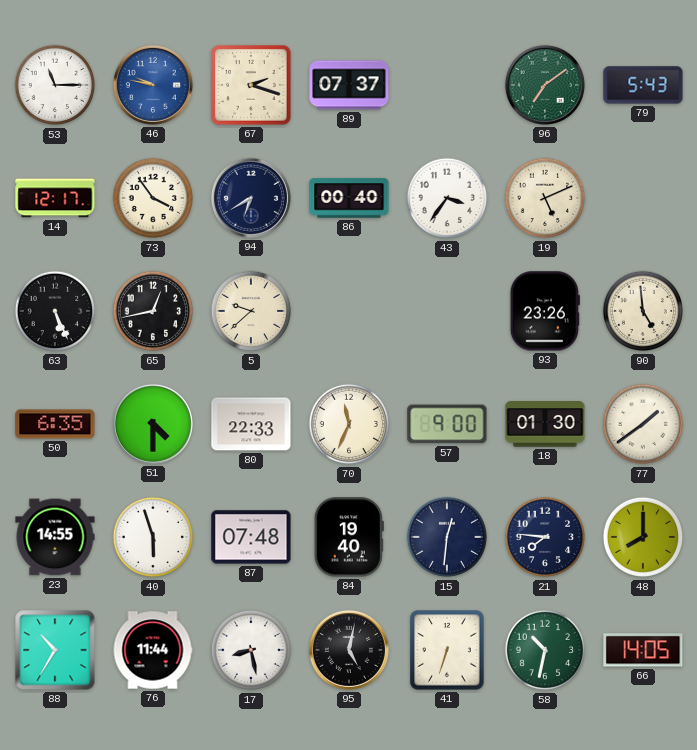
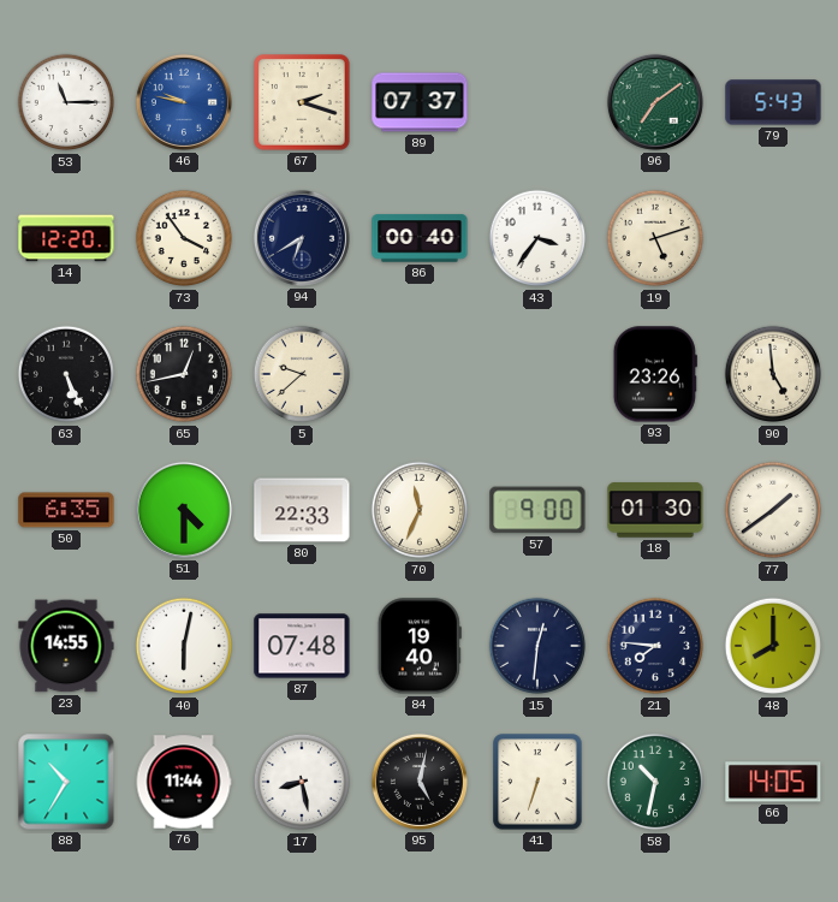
14: 12:17 -> 12:20
19: 5:11 -> 5:12
40: 5:57 -> 6:02
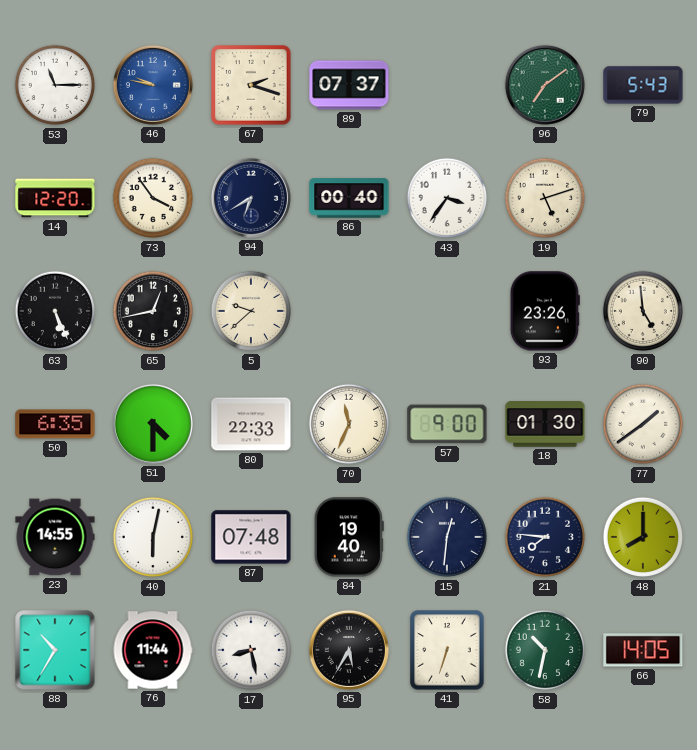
95: 5:02 -> 5:35
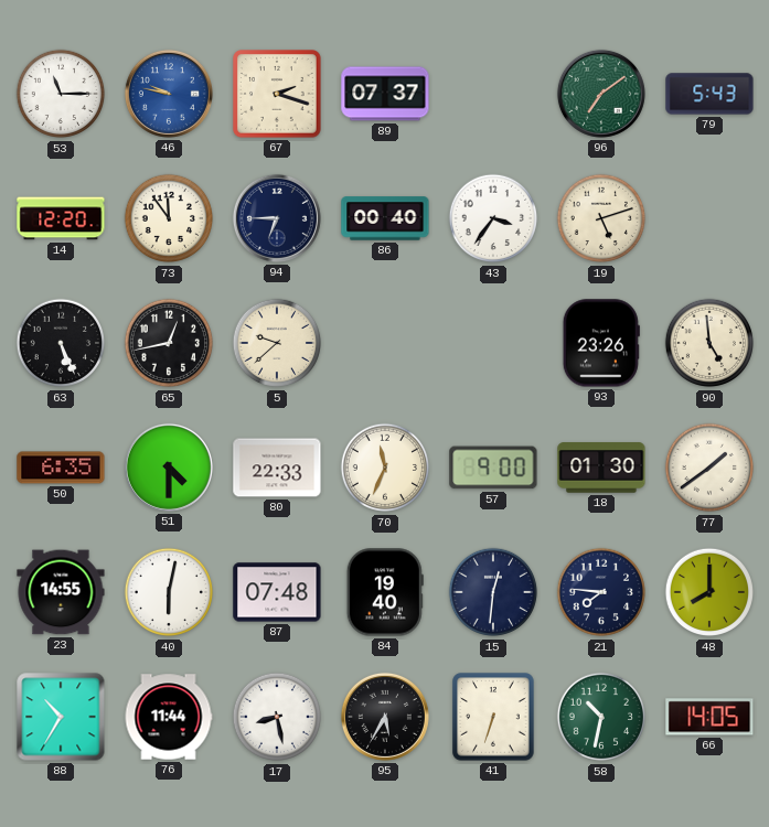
73: 3:54 -> 11:54
94: 6:40 -> 6:45
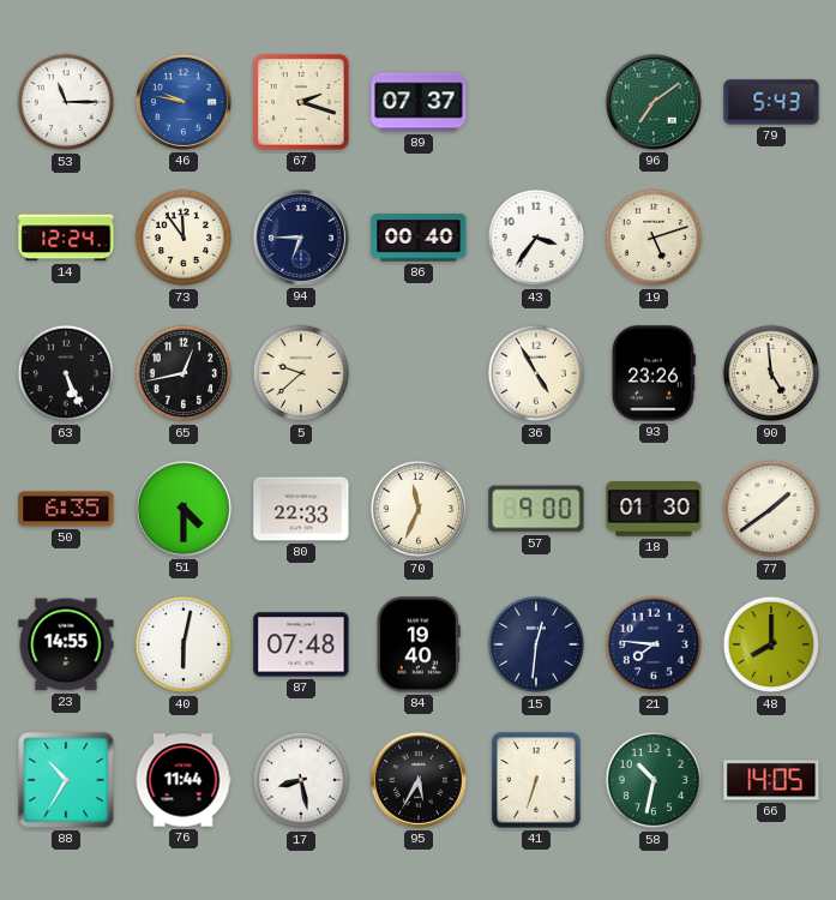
14: 12:20 -> 12:24
36: none -> 4:55
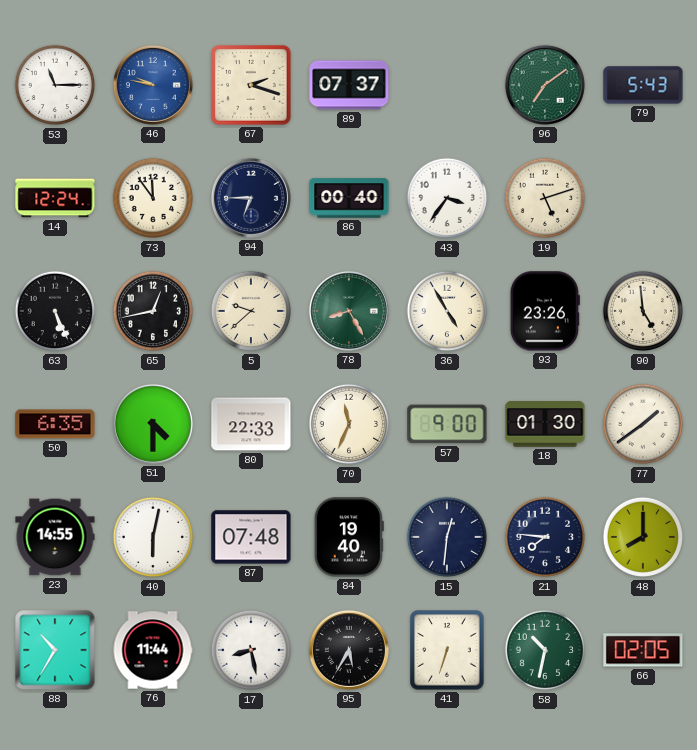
78: none -> 8:25
66: 14:05 -> 02:05
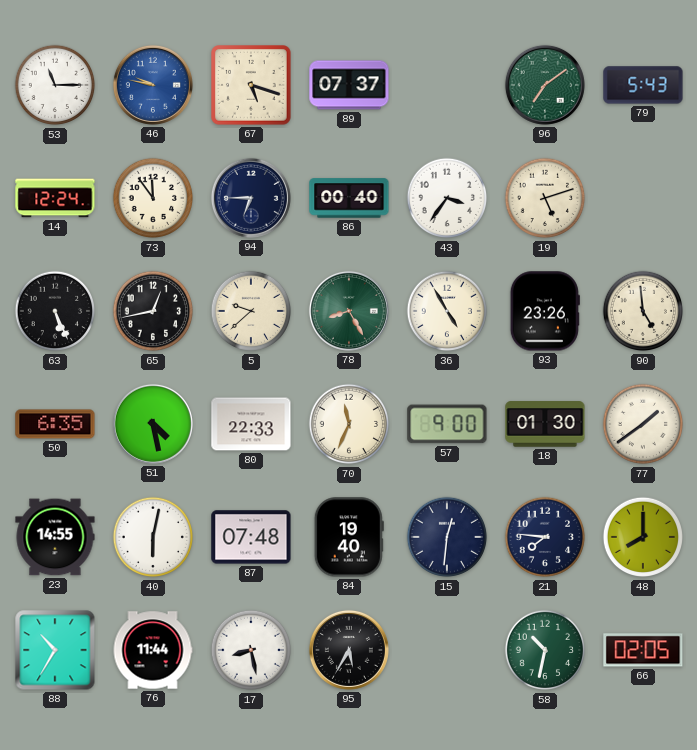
67: 2:18 -> 5:18
51: 4:30 -> 4:28
41: 6:33 -> none
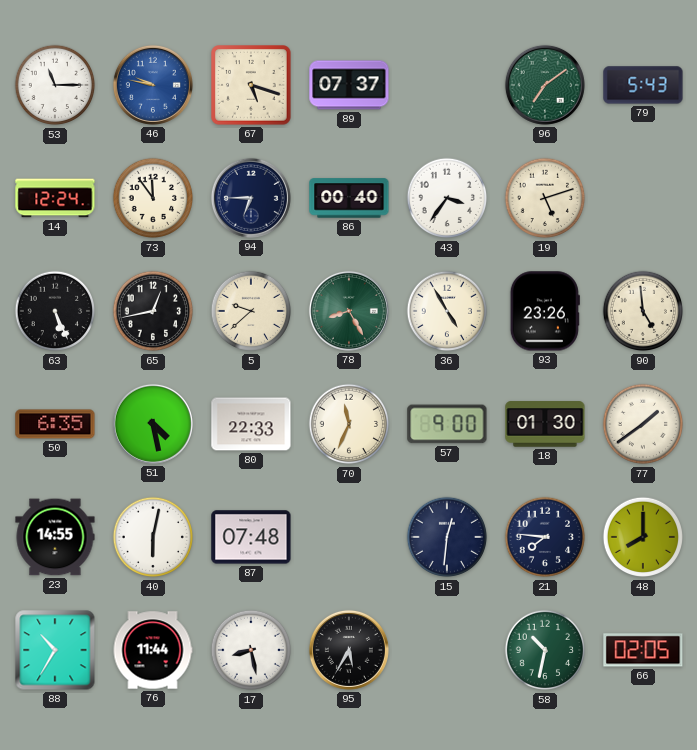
84: 19:40 -> none
